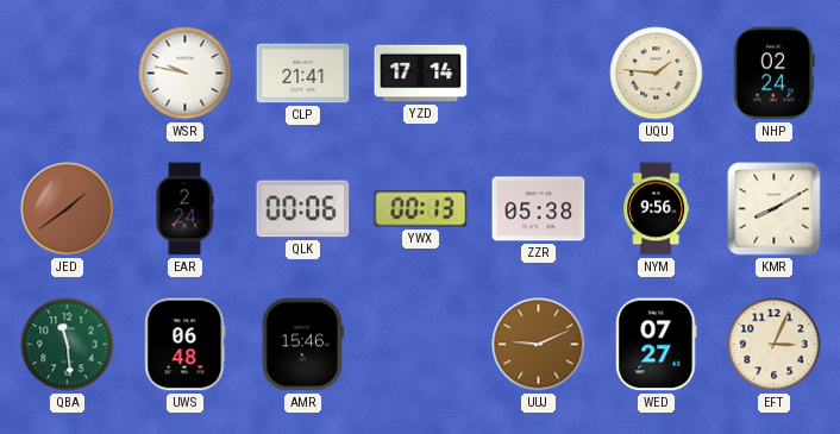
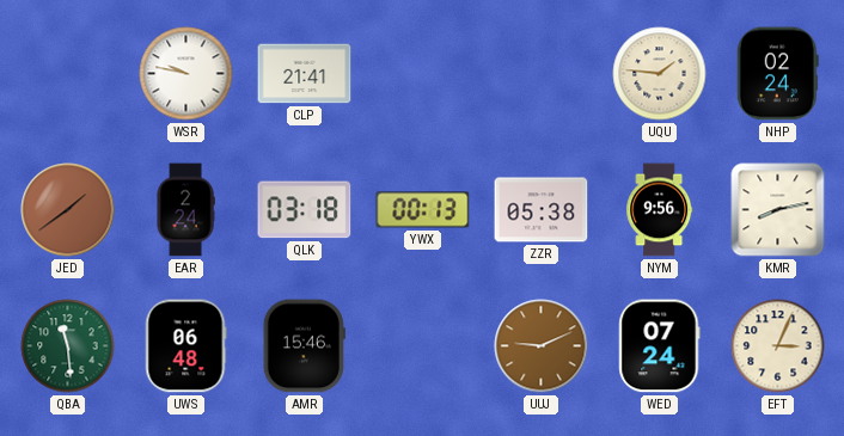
YZD: 17:14 -> none
QLK: 00:06 -> 03:18
KMR: 8:10 -> 8:13
WED: 07:27 -> 07:24
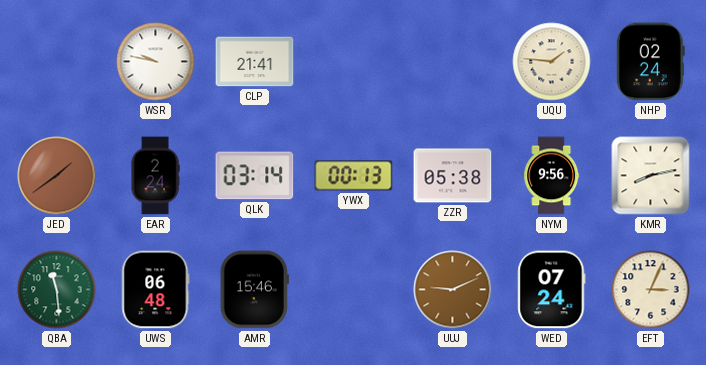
QLK: 03:18 -> 03:14
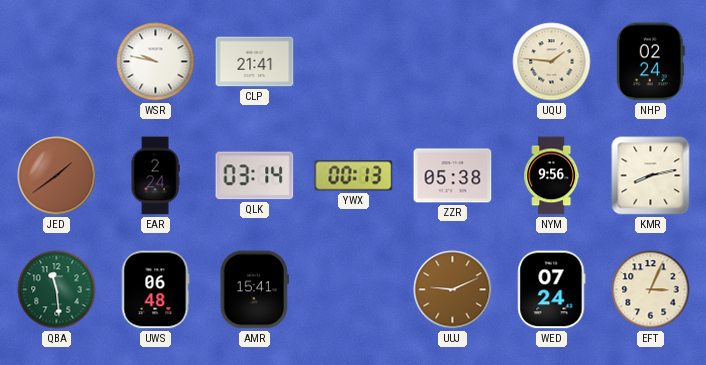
AMR: 15:46 -> 15:41
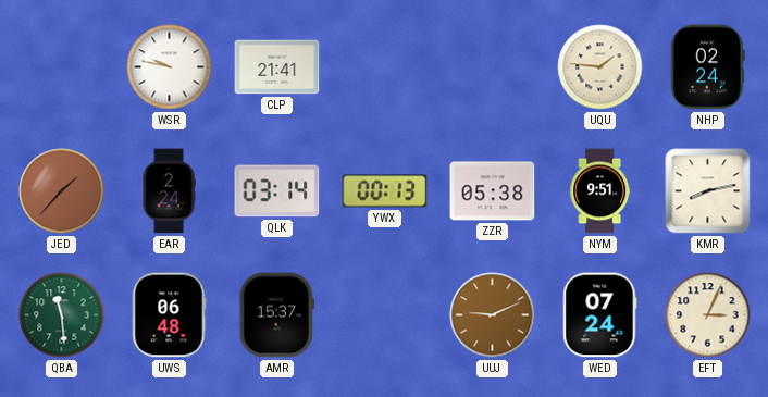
JED: 1:39 -> 1:37
NYM: 9:56 -> 9:51
AMR: 15:41 -> 15:37
